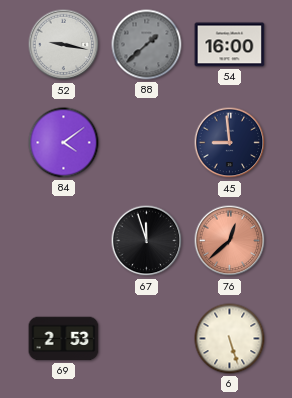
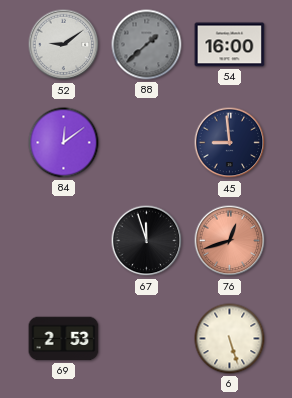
52: 9:17 -> 9:09
84: 4:09 -> 12:09
76: 12:38 -> 12:42
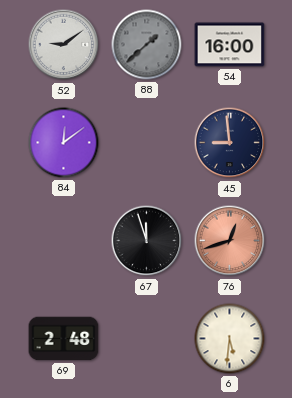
69: 2:53 -> 2:48
6: 5:27 -> 5:31
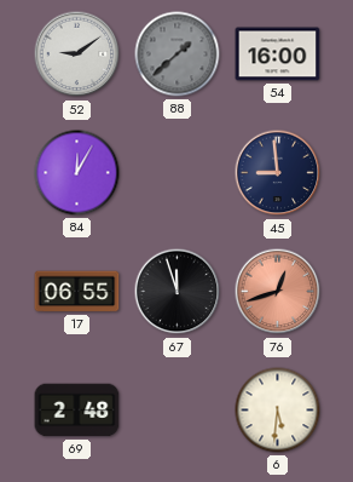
84: 12:09 -> 12:05
17: none -> 06:55
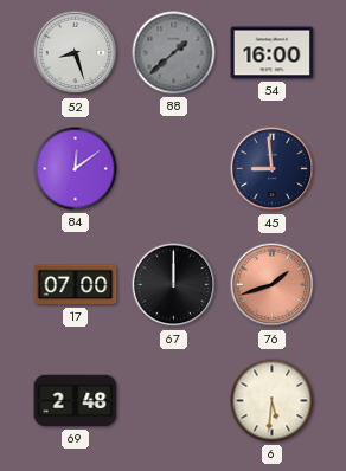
52: 9:09 -> 8:27
84: 12:05 -> 12:09
17: 06:55 -> 07:00
67: 11:57 -> 12:00
76: 12:42 -> 1:42
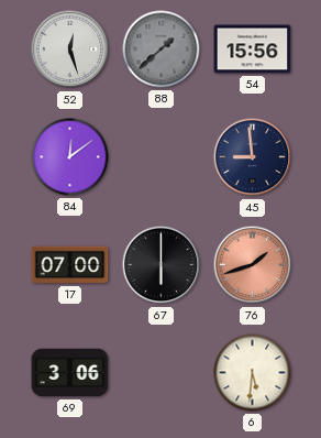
52: 8:27 -> 12:27
54: 16:00 -> 15:56
67: 12:00 -> 6:00
69: 2:48 -> 3:06
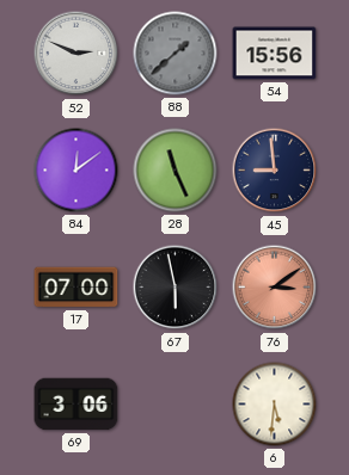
52: 12:27 -> 2:49
28: none -> 11:26
67: 6:00 -> 5:58
76: 1:42 -> 3:09
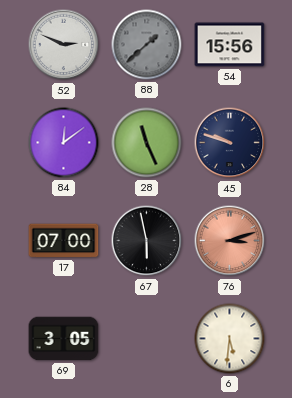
45: 8:59 -> 9:48
76: 3:09 -> 3:12
69: 3:06 -> 3:05
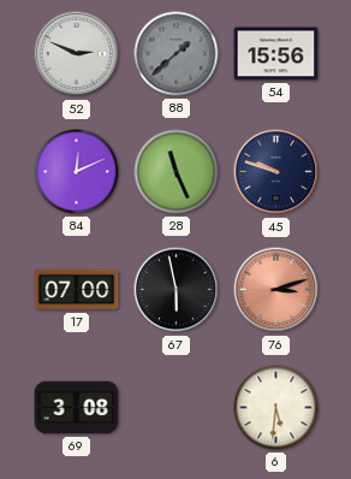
84: 12:09 -> 12:11
69: 3:05 -> 3:08
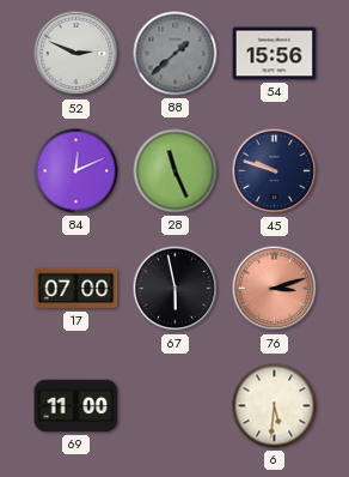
69: 3:08 -> 11:00
